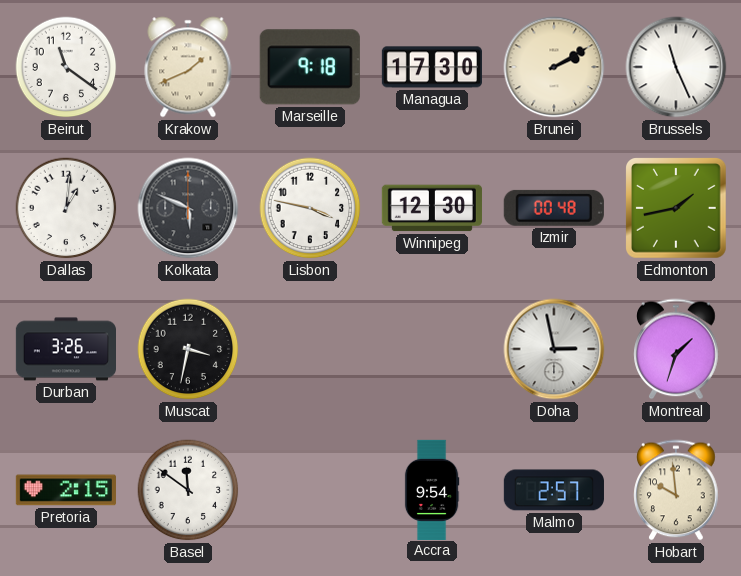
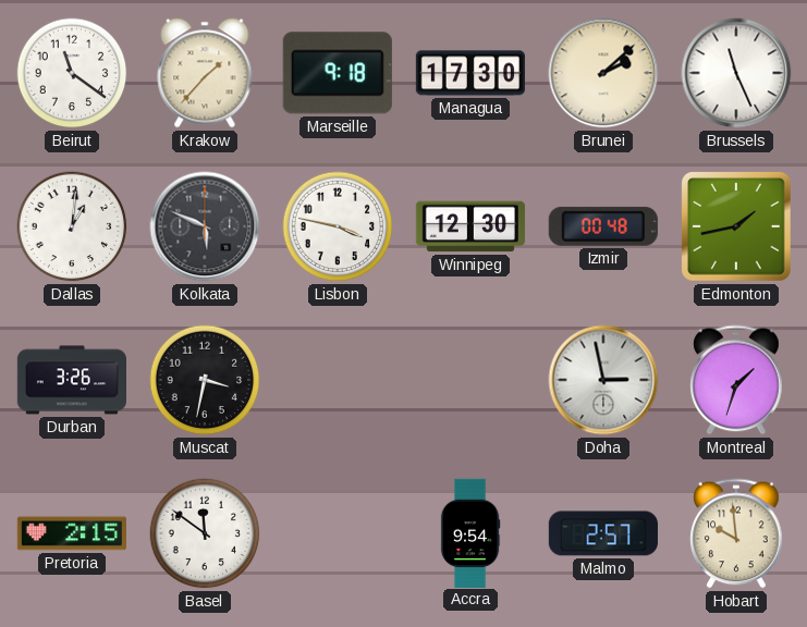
Krakow: 1:41 -> 1:37
Brunei: 2:10 -> 2:08
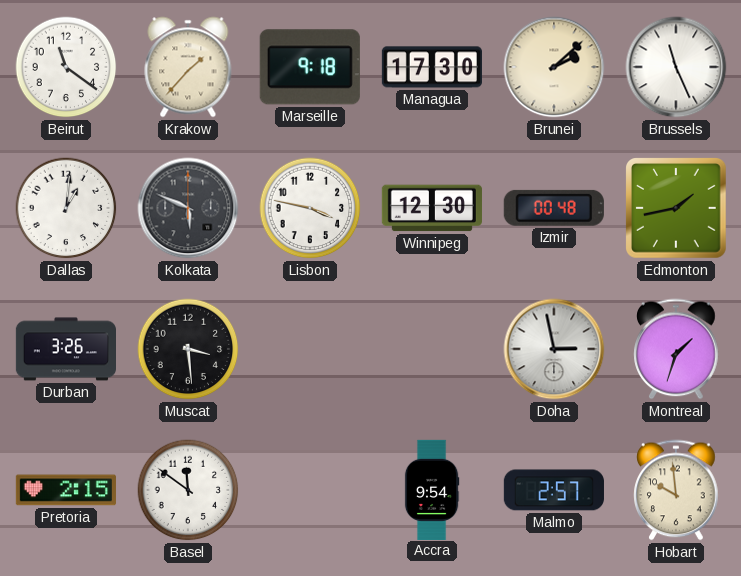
Muscat: 3:32 -> 3:29
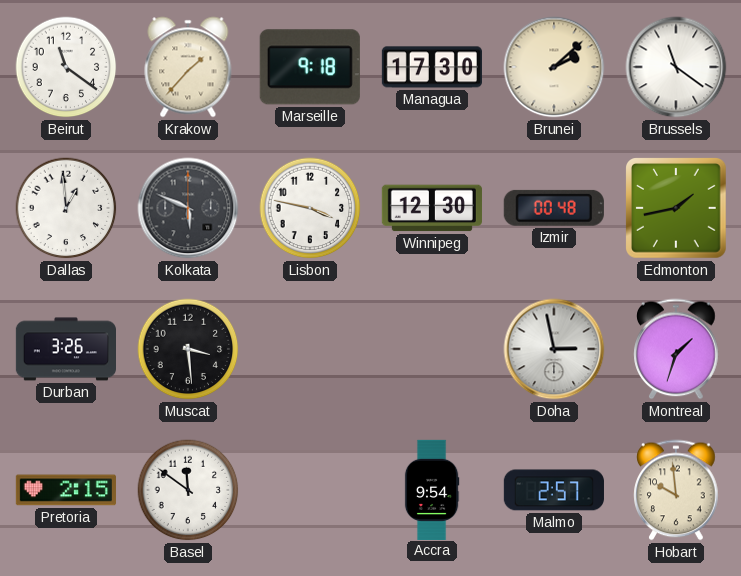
Brussels: 11:26 -> 11:21
Dallas: 1:01 -> 12:59
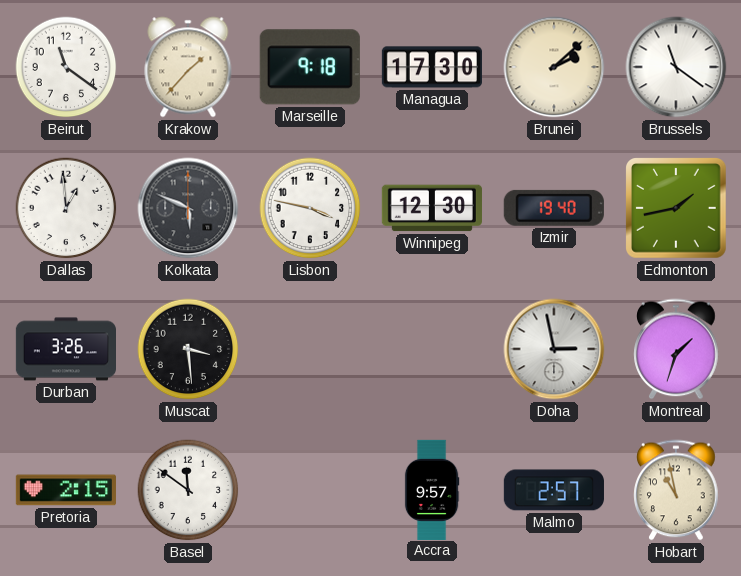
Izmir: 00:48 -> 19:40
Accra: 9:54 -> 9:57
Hobart: 9:59 -> 10:58
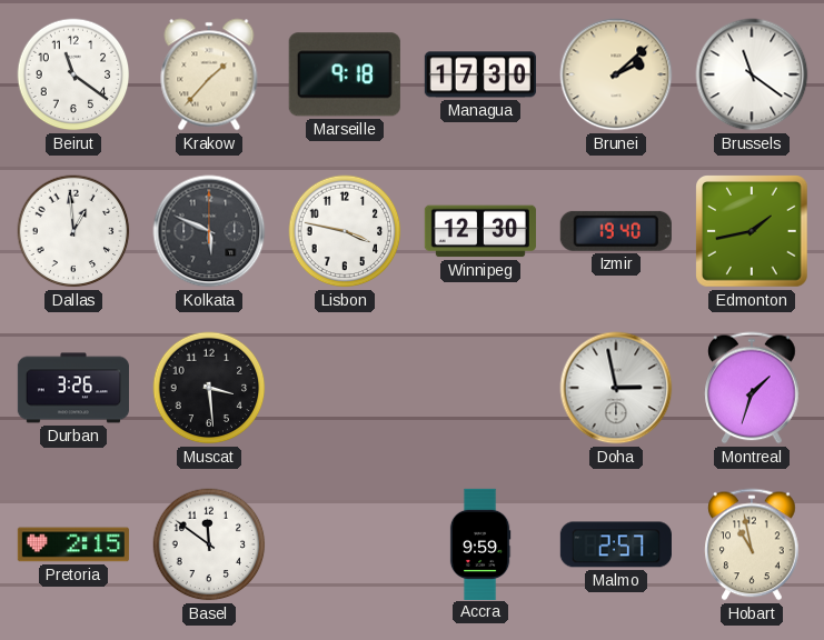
Accra: 9:57 -> 9:59
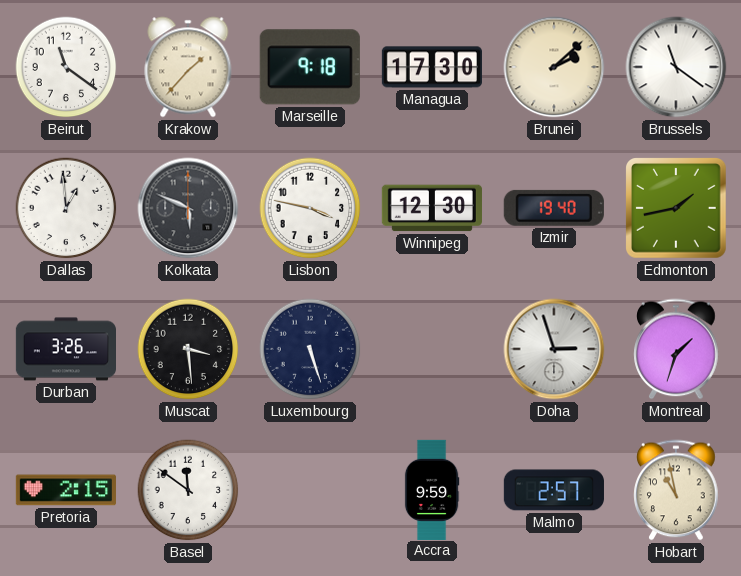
Luxembourg: none -> 5:27
Doha: 2:58 -> 2:57
